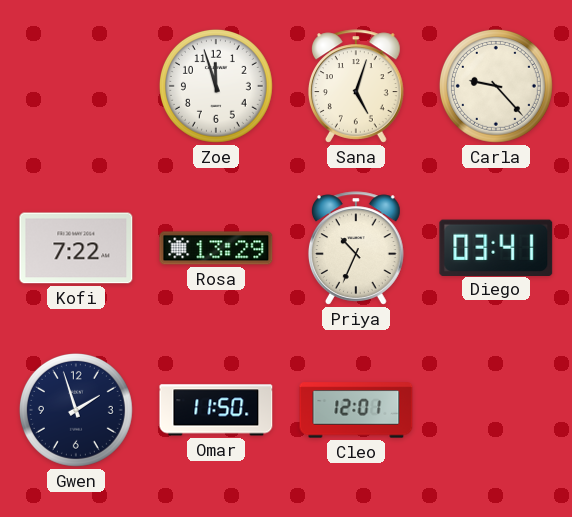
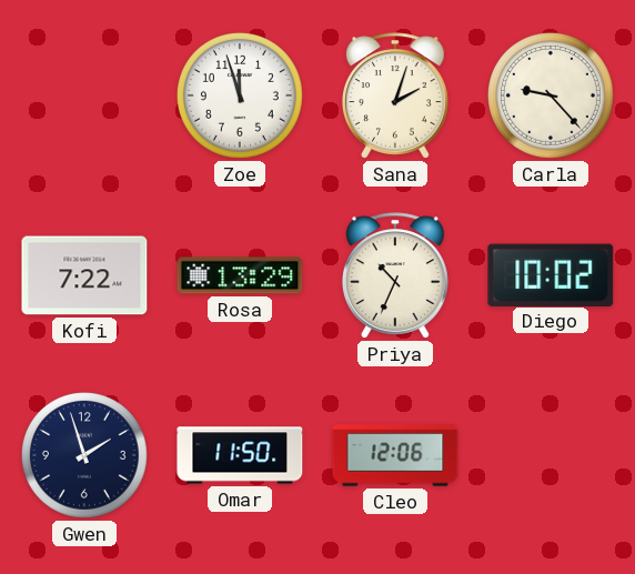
Sana: 5:03 -> 2:03
Diego: 03:41 -> 10:02
Cleo: 12:01 -> 12:06
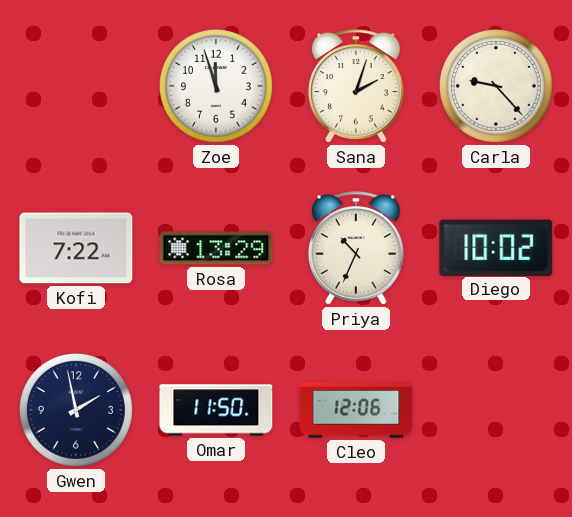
Gwen: 1:57 -> 1:58
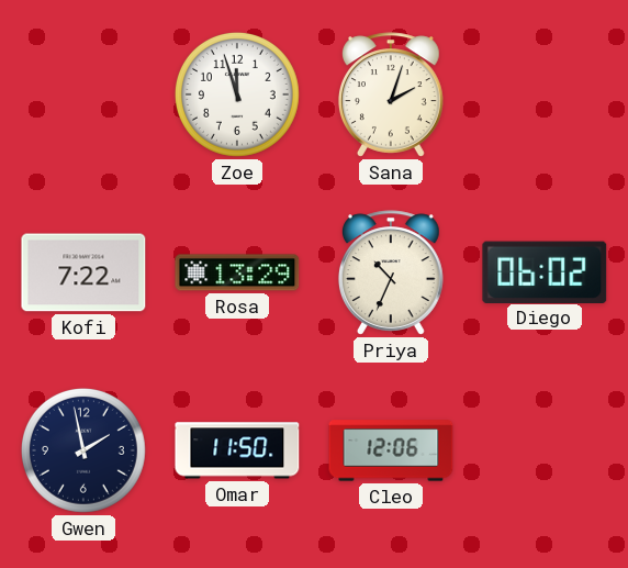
Carla: 9:23 -> none
Diego: 10:02 -> 06:02
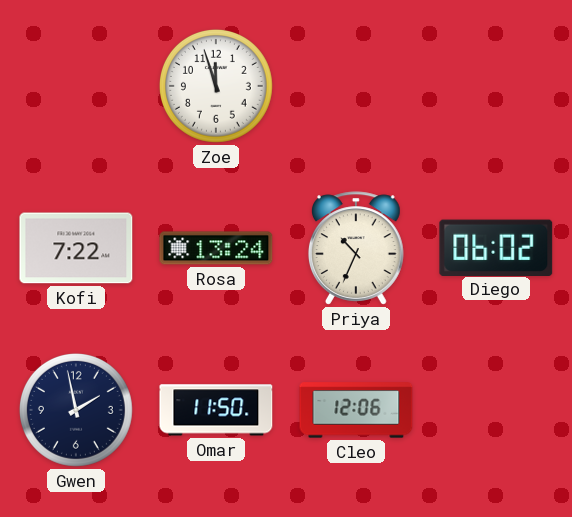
Sana: 2:03 -> none
Rosa: 13:29 -> 13:24
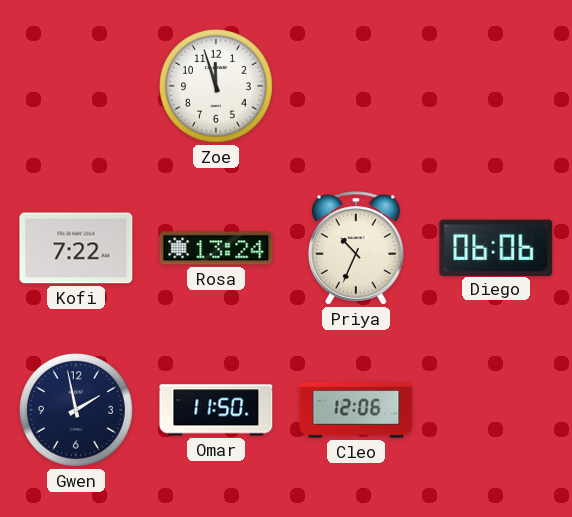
Diego: 06:02 -> 06:06
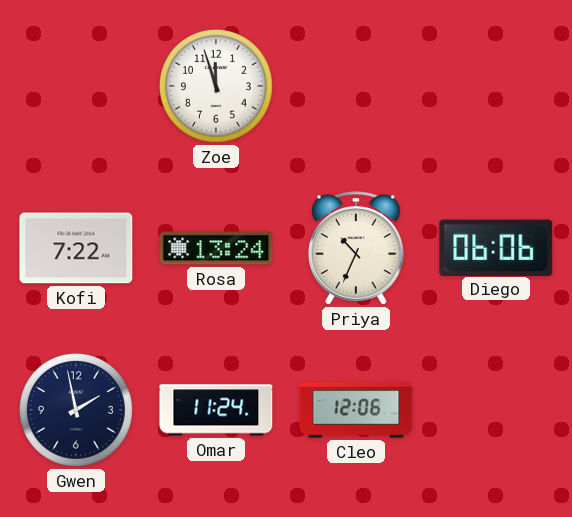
Omar: 11:50 -> 11:24
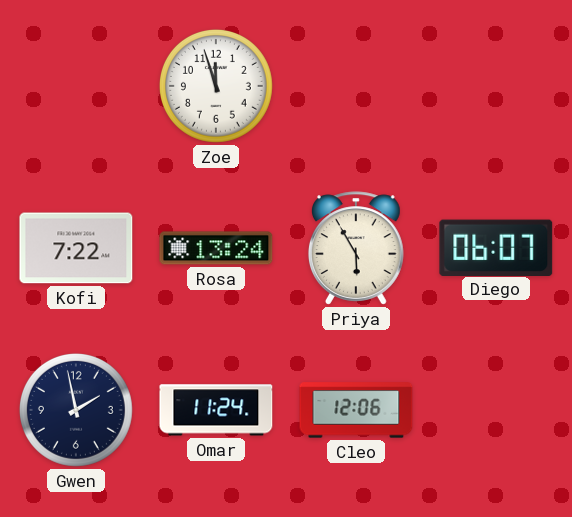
Priya: 10:34 -> 5:55
Diego: 06:06 -> 06:07
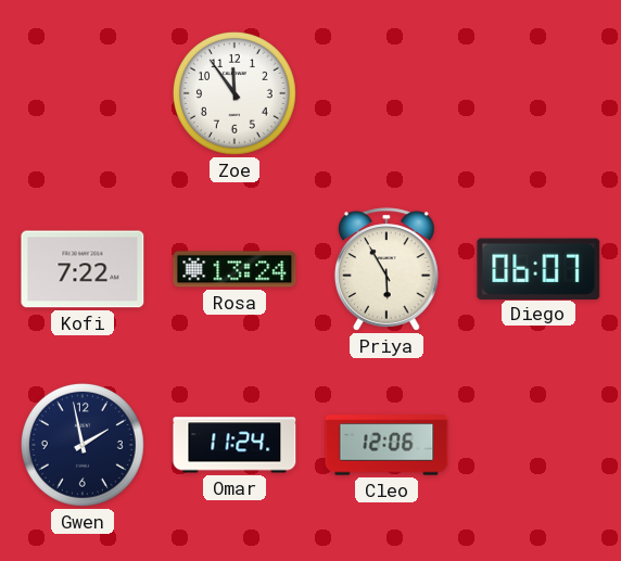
Zoe: 11:57 -> 11:54
